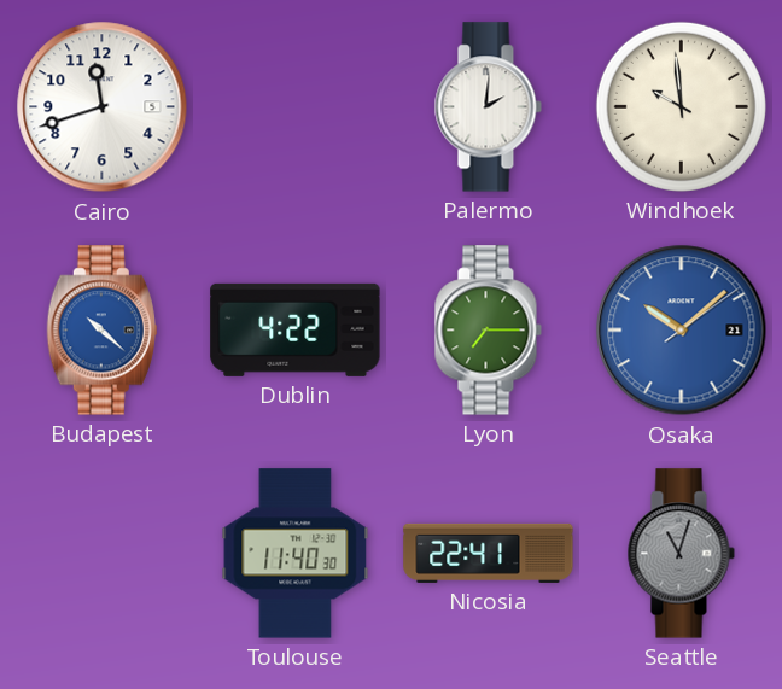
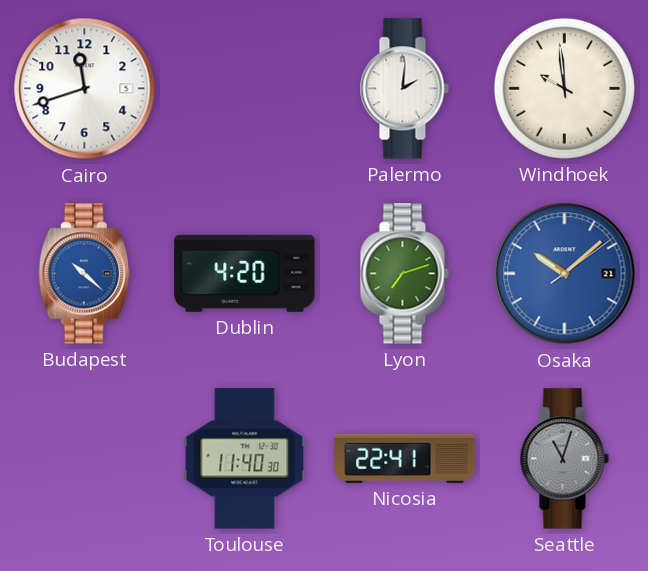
Dublin: 4:22 -> 4:20
Lyon: 7:15 -> 7:12
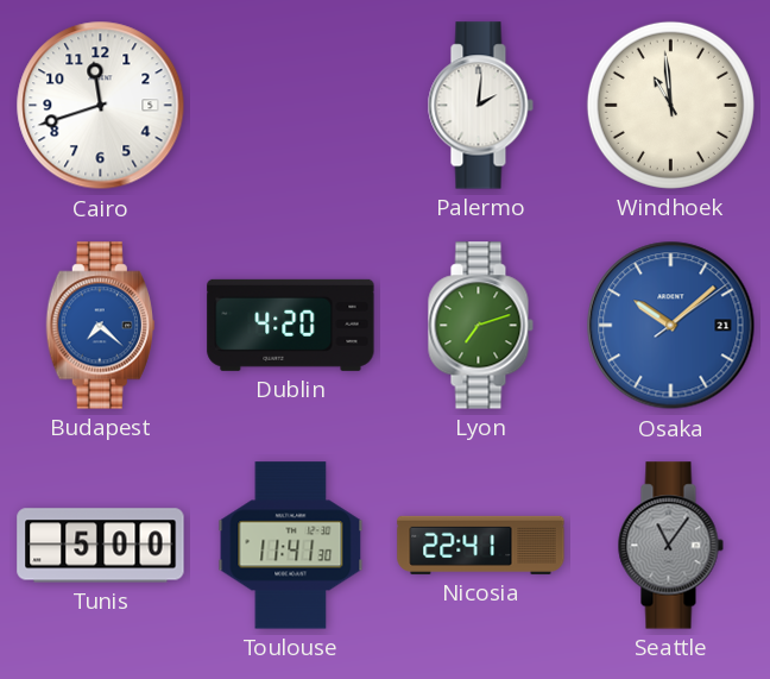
Windhoek: 9:59 -> 10:59
Budapest: 10:22 -> 7:22
Tunis: none -> 5:00
Toulouse: 11:40 -> 11:41
Seattle: 11:03 -> 11:06
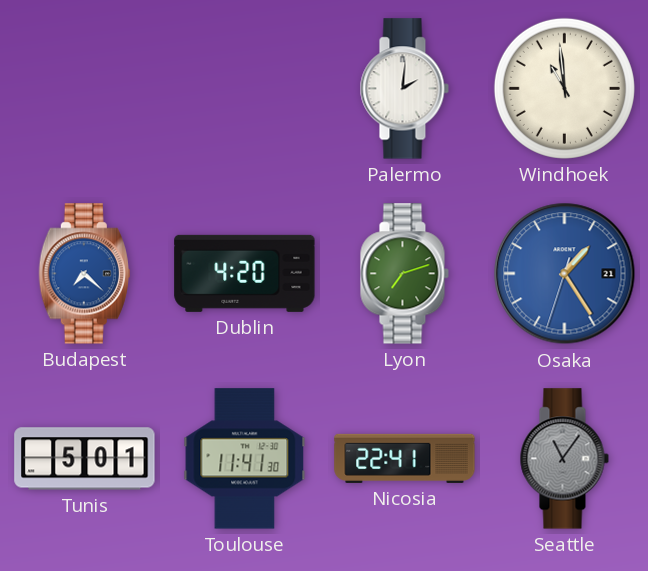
Cairo: 11:42 -> none
Osaka: 10:08 -> 1:24
Tunis: 5:00 -> 5:01
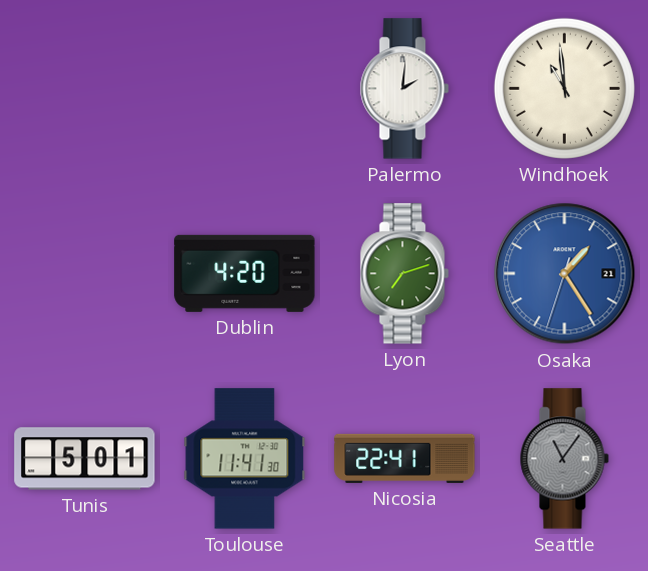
Budapest: 7:22 -> none
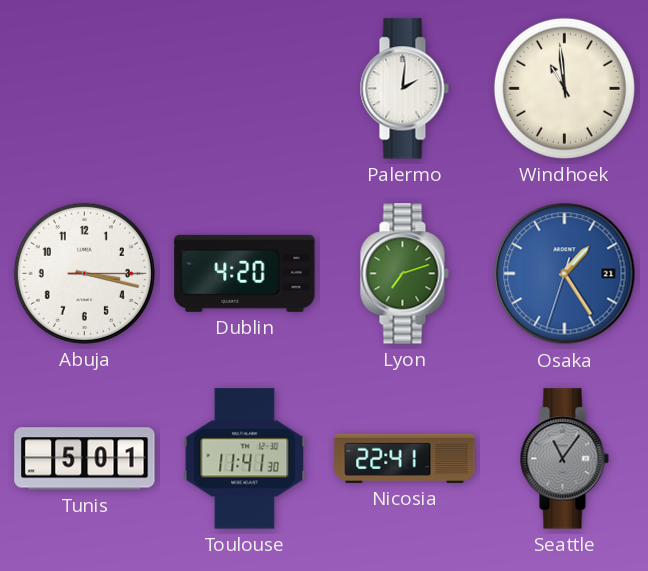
Abuja: none -> 3:17
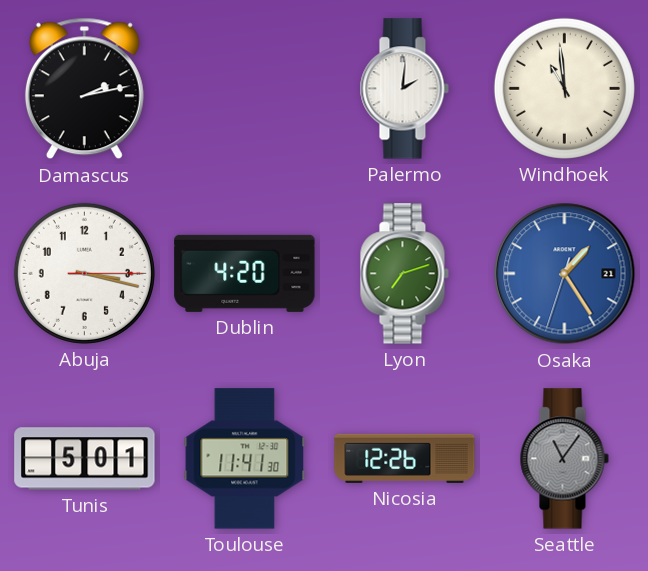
Damascus: none -> 2:13
Nicosia: 22:41 -> 12:26
